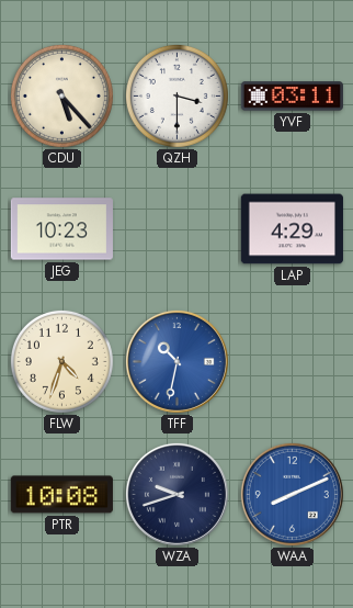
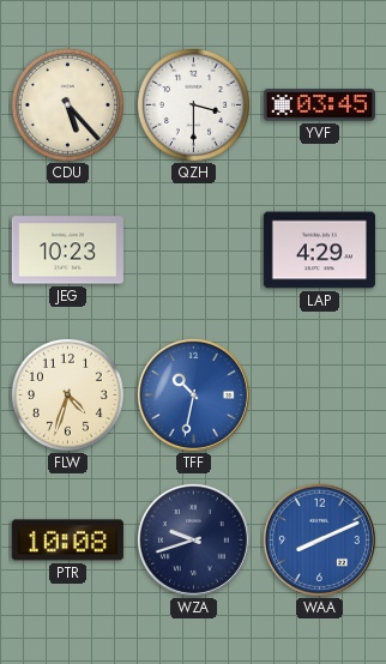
YVF: 03:11 -> 03:45
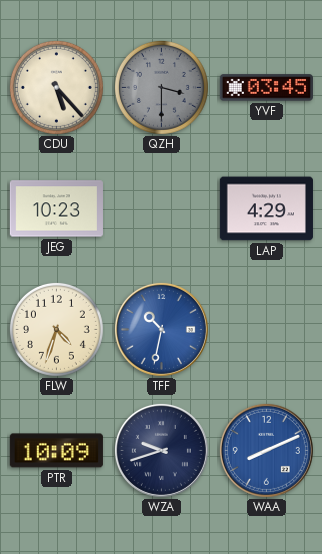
QZH dial: white -> grey
PTR: 10:08 -> 10:09
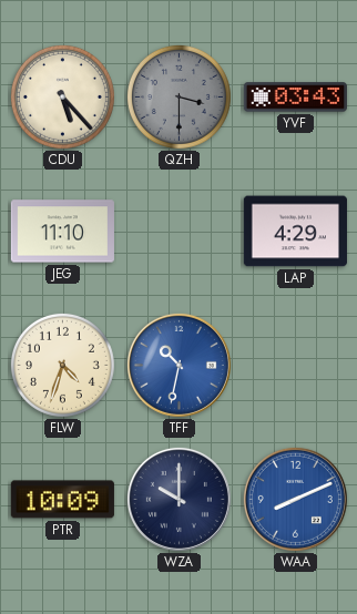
YVF: 03:45 -> 03:43
JEG: 10:23 -> 11:10
WZA: 9:42 -> 10:00
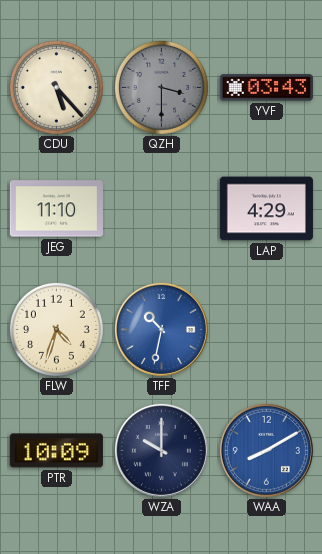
WAA: 8:11 -> 8:10
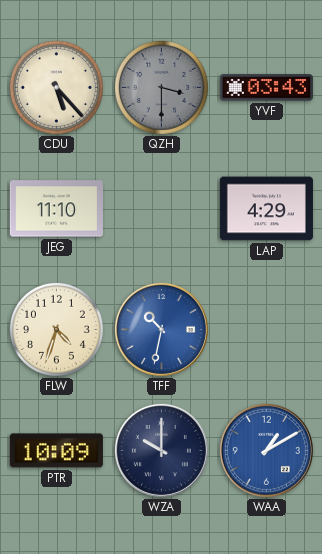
WAA: 8:10 -> 1:10
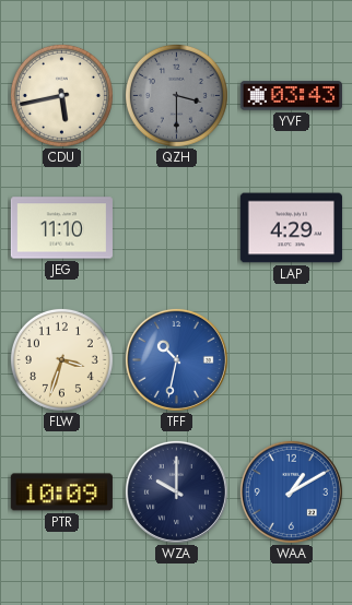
CDU: 5:23 -> 5:43
FLW: 4:33 -> 3:33
